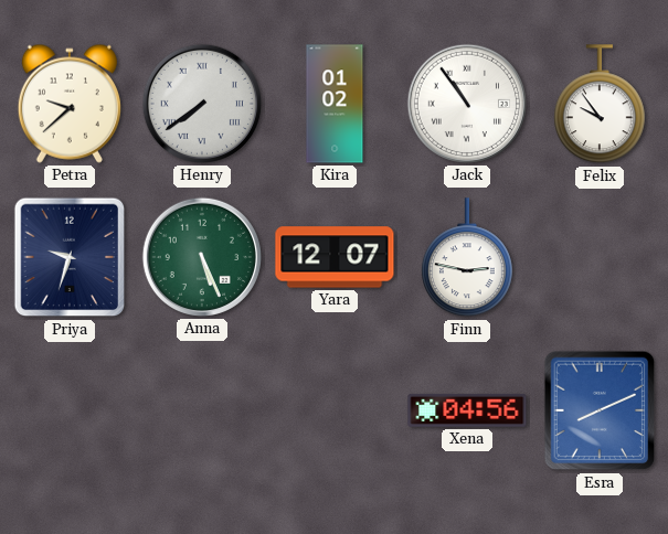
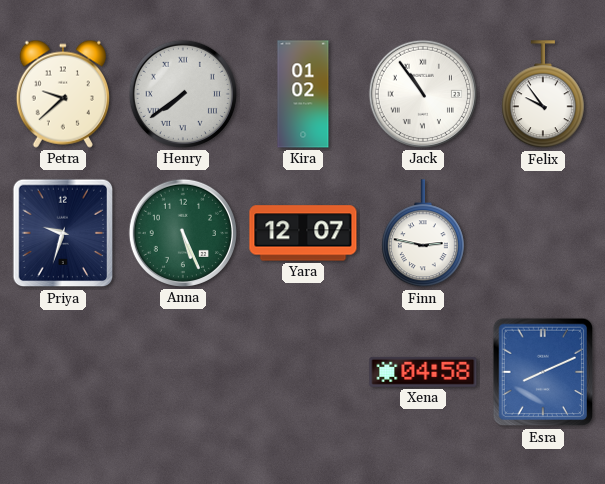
Xena: 04:56 -> 04:58
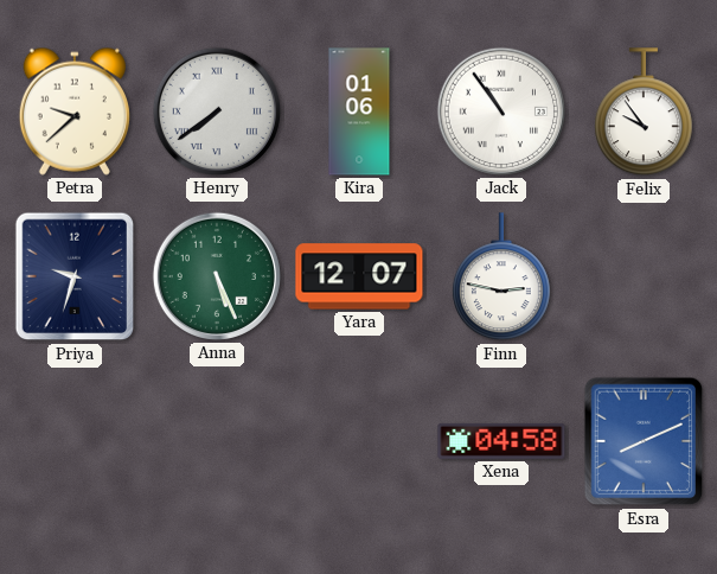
Kira: 01:02 -> 01:06
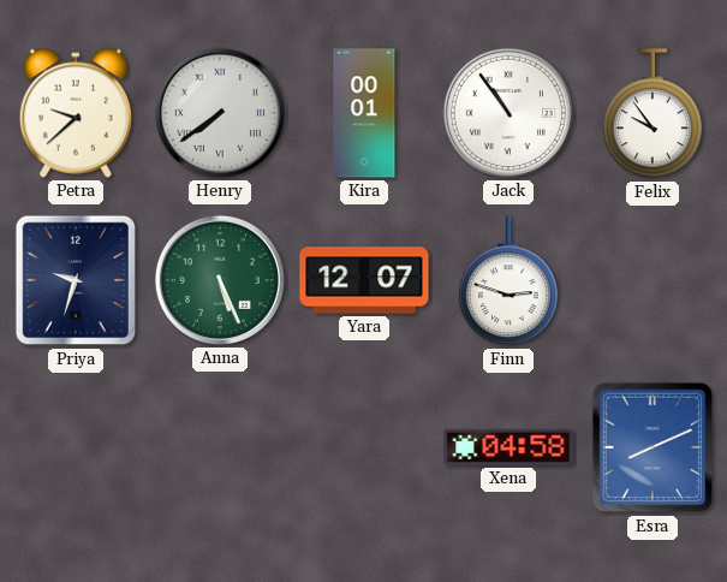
Kira: 01:06 -> 00:01
Finn: 2:47 -> 2:48
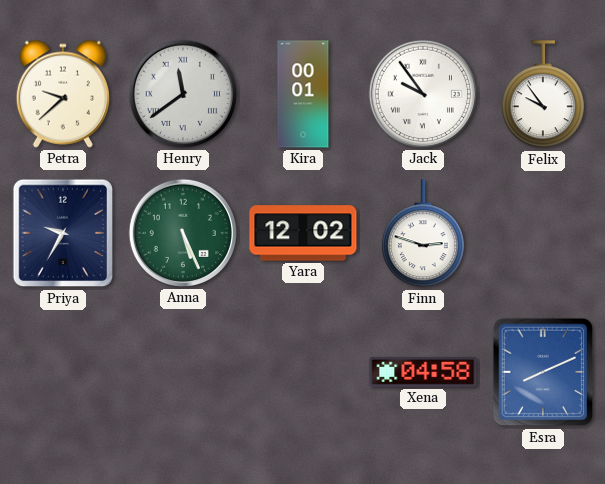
Henry: 7:39 -> 11:39
Jack: 10:54 -> 9:54
Priya: 9:33 -> 9:35
Yara: 12:07 -> 12:02
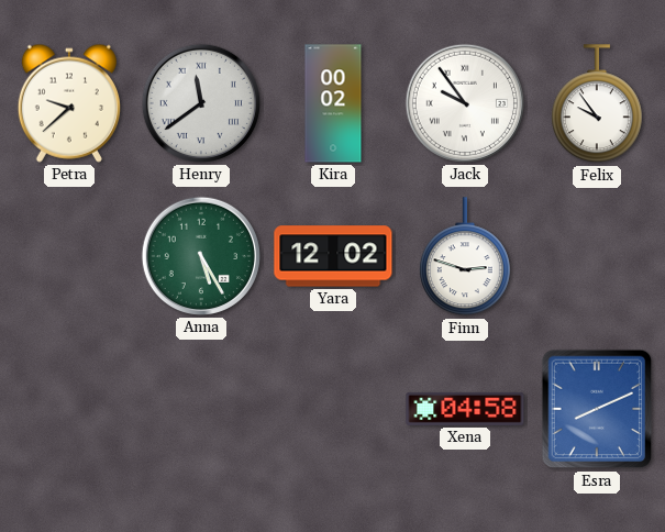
Kira: 00:01 -> 00:02
Priya: 9:35 -> none
Anna: 5:26 -> 5:25
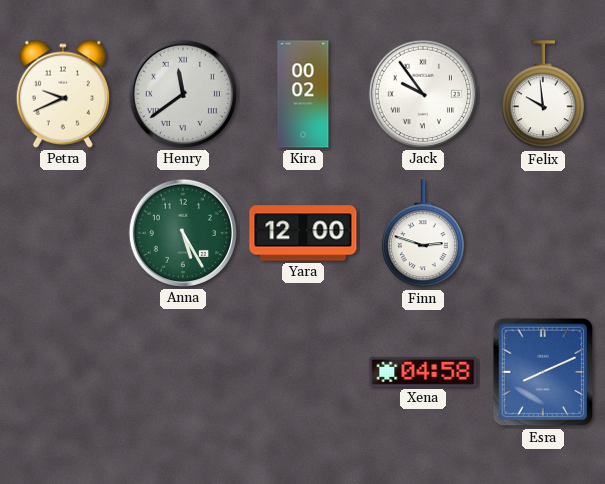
Petra: 9:38 -> 9:41
Felix: 9:54 -> 9:59
Yara: 12:02 -> 12:00
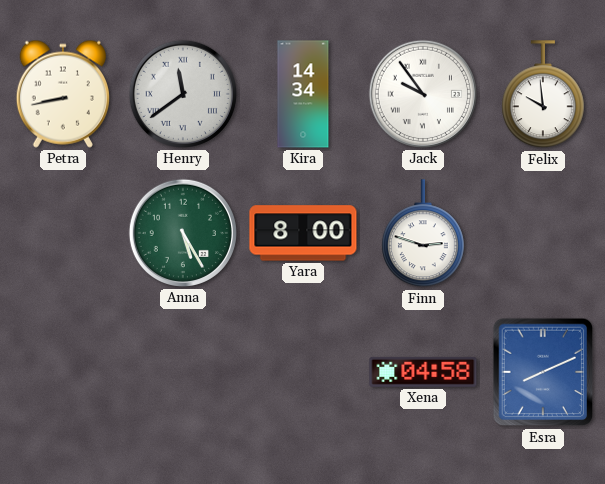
Petra: 9:41 -> 8:43
Kira: 00:02 -> 14:34
Yara: 12:00 -> 8:00
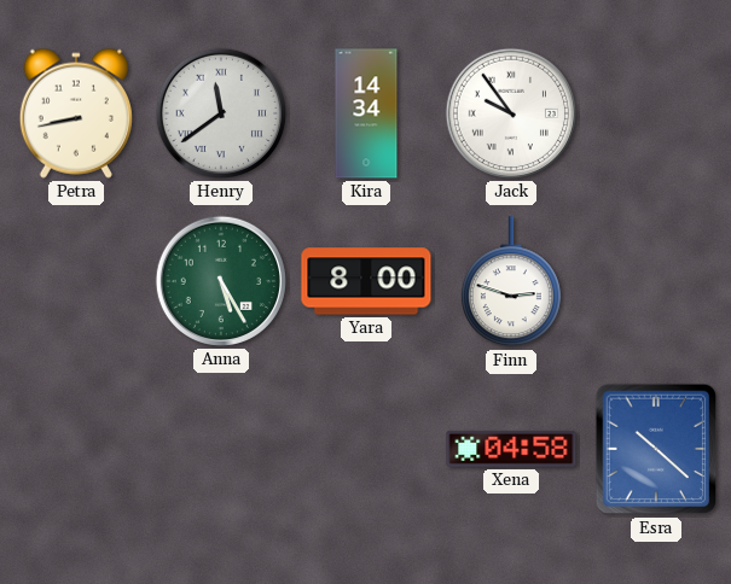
Felix: 9:59 -> none
Esra: 8:11 -> 10:22
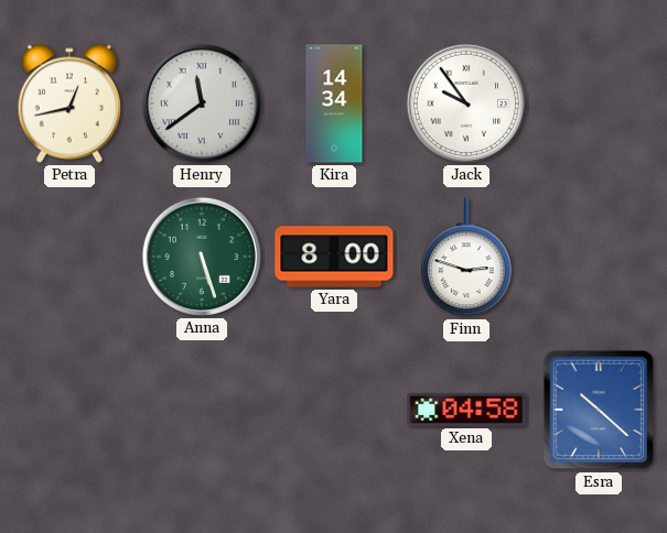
Petra: 8:43 -> 12:43
Anna: 5:25 -> 5:27
